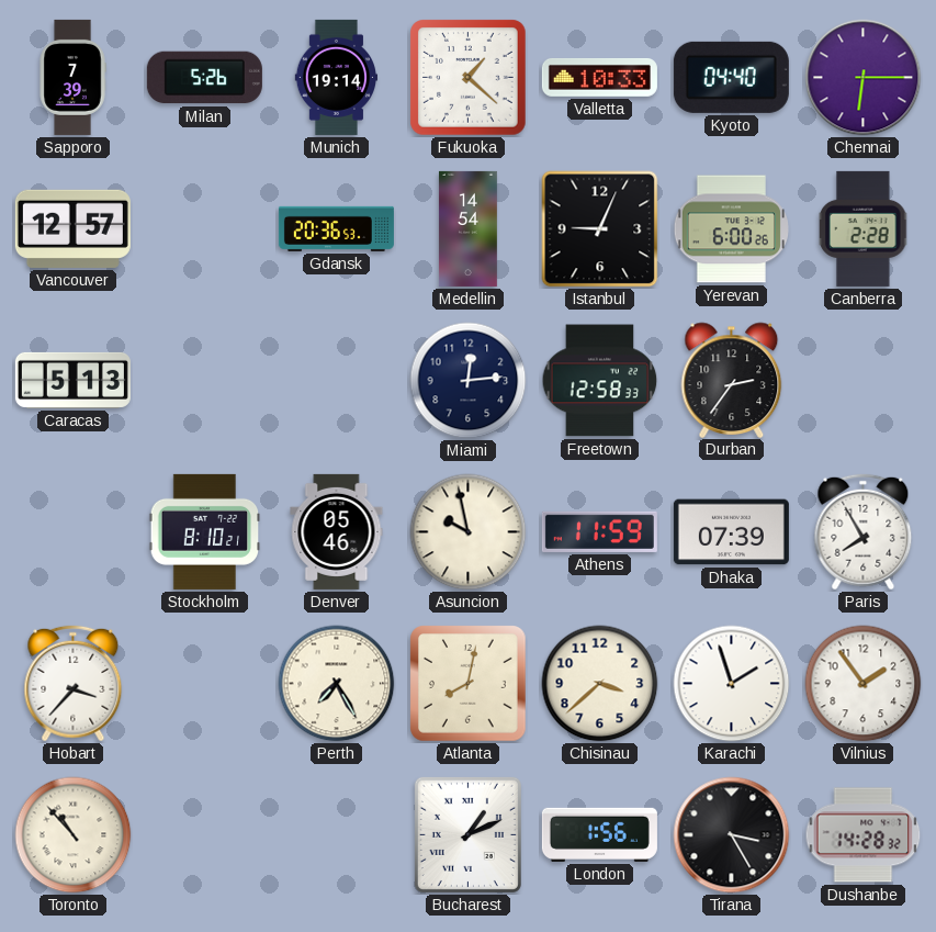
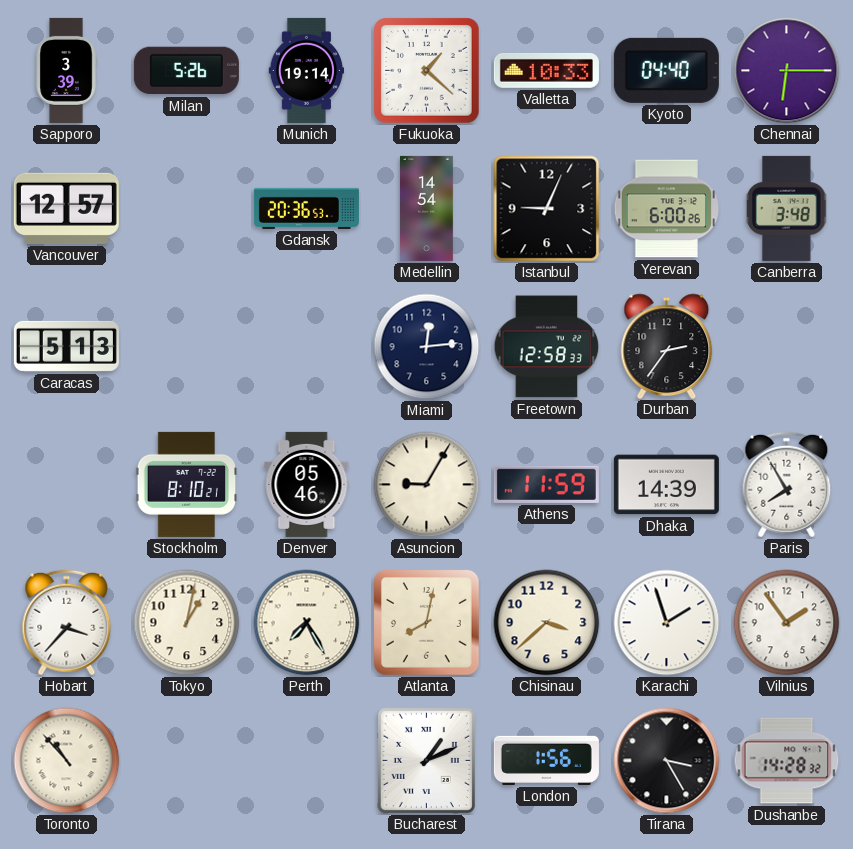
Sapporo: 7:39 -> 3:39
Canberra: 2:28 -> 3:48
Asuncion: 9:58 -> 9:05
Dhaka: 07:39 -> 14:39
Tokyo: none -> 1:02
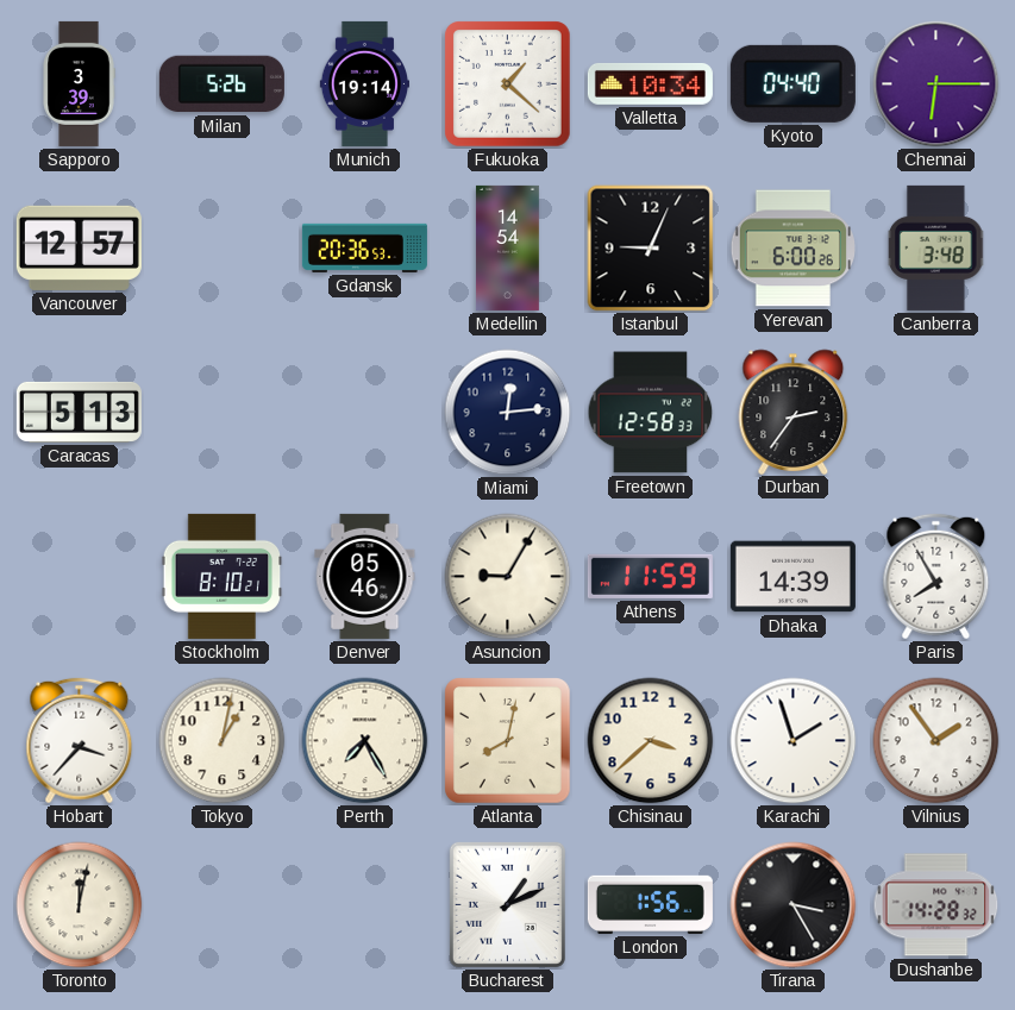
Valletta: 10:33 -> 10:34
Toronto: 10:53 -> 12:02
